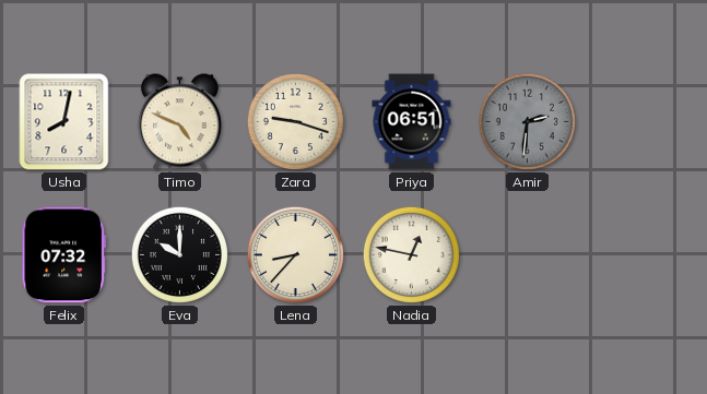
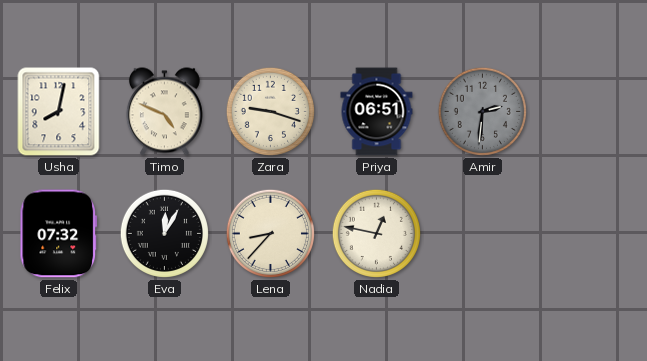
Eva: 10:00 -> 12:05
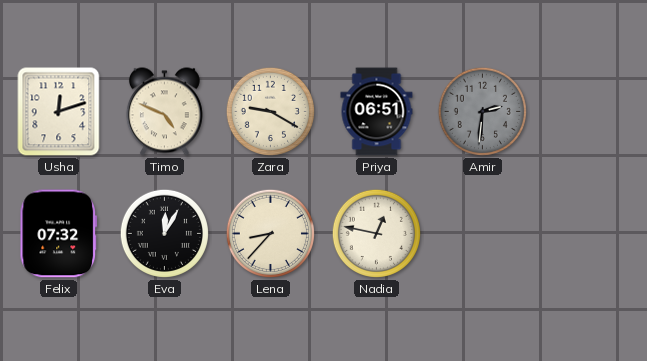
Usha: 8:02 -> 12:12
Zara: 9:18 -> 9:20
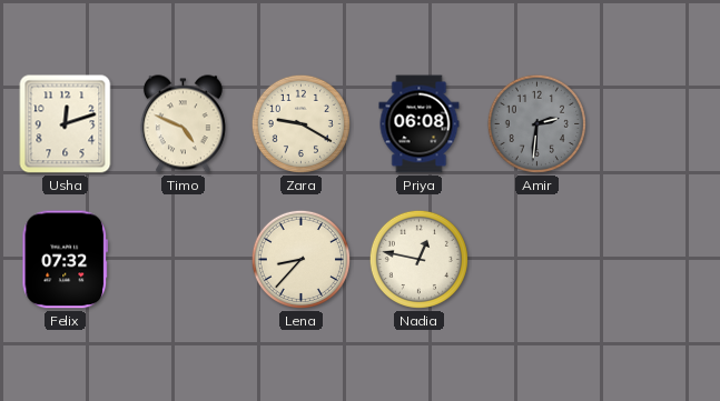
Priya: 06:51 -> 06:08
Eva: 12:05 -> none
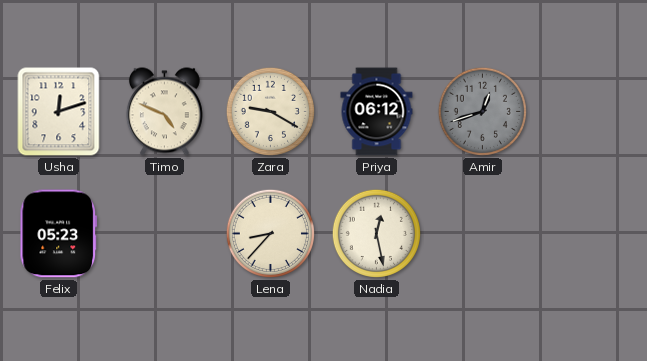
Priya: 06:08 -> 06:12
Amir: 2:31 -> 12:42
Felix: 07:32 -> 05:23
Nadia: 12:47 -> 12:28
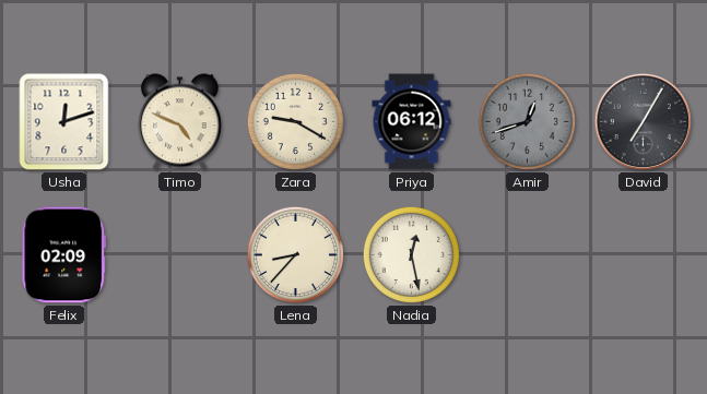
David: none -> 7:05
Felix: 05:23 -> 02:09
